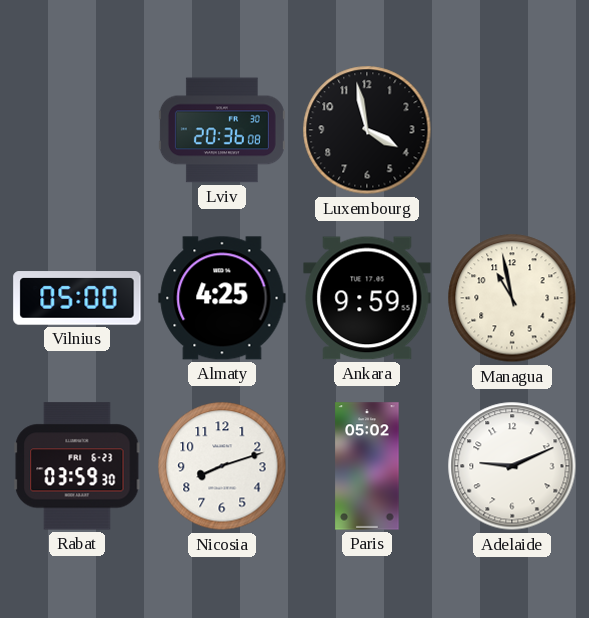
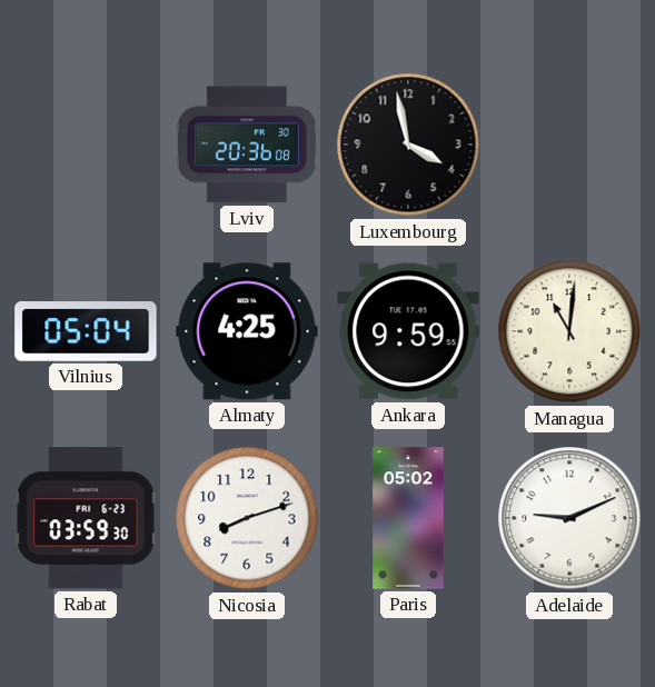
Vilnius: 05:00 -> 05:04
Managua: 10:58 -> 11:01
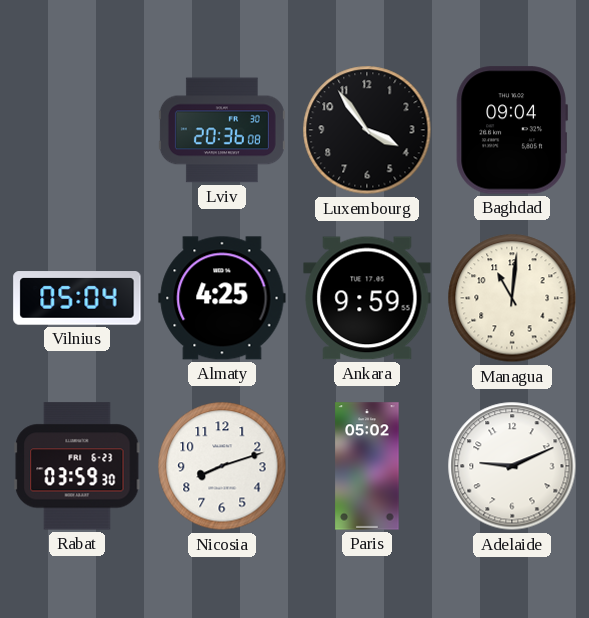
Luxembourg: 3:58 -> 3:54
Baghdad: none -> 09:04
